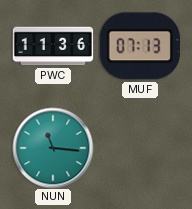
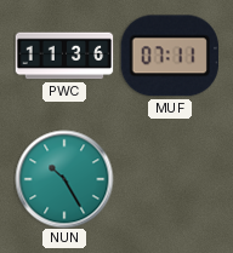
MUF: 07:13 -> 07:11
NUN: 11:16 -> 10:25
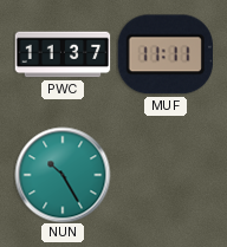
PWC: 11:36 -> 11:37
MUF: 07:11 -> 11:11
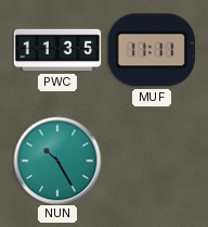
PWC: 11:37 -> 11:35
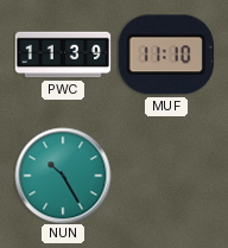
PWC: 11:35 -> 11:39
MUF: 11:11 -> 11:10
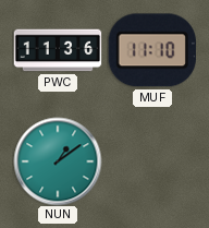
PWC: 11:39 -> 11:36
NUN: 10:25 -> 1:09
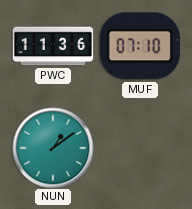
MUF: 11:10 -> 07:10
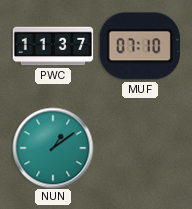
PWC: 11:36 -> 11:37
